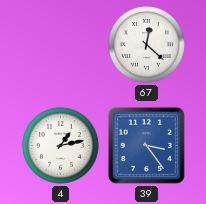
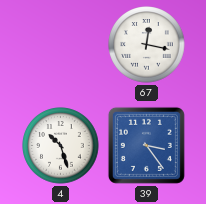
67: 12:22 -> 12:17
4: 1:13 -> 10:27
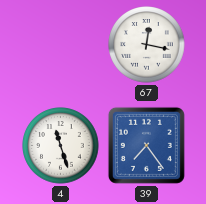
4: 10:27 -> 11:27
39: 3:24 -> 7:24
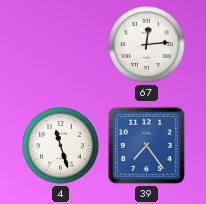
67: 12:17 -> 12:14
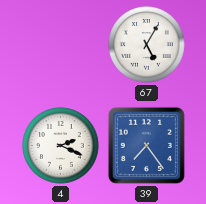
67: 12:14 -> 5:05
4: 11:27 -> 2:19
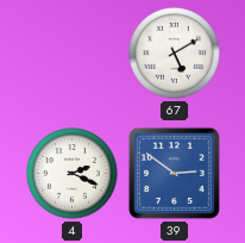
67: 5:05 -> 5:10
39: 7:24 -> 2:51
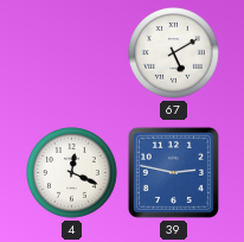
4: 2:19 -> 12:19
39: 2:51 -> 2:47
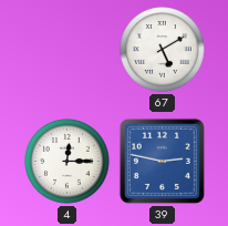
4: 12:19 -> 12:15
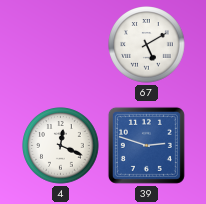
4: 12:15 -> 12:19
39: 2:47 -> 2:48
